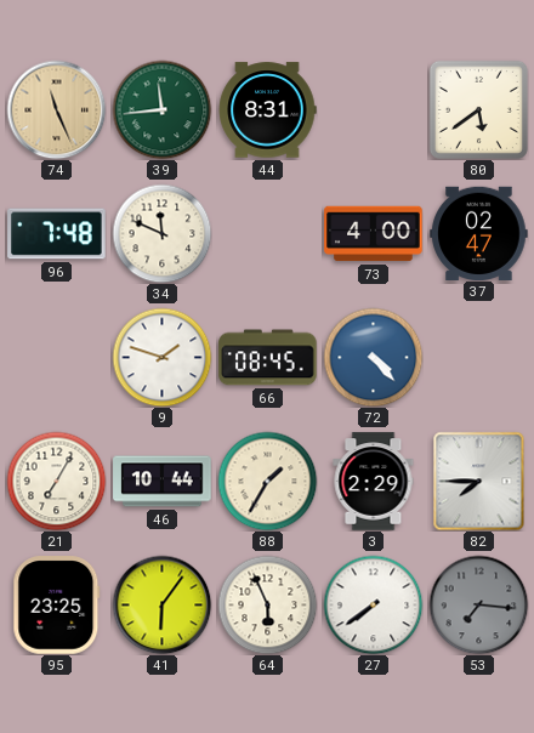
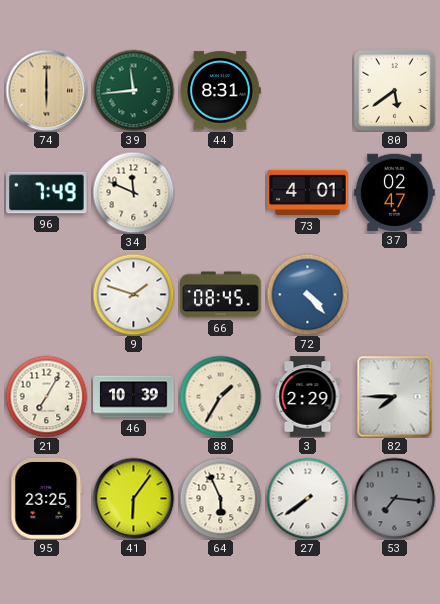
74: 11:26 -> 6:00
96: 7:48 -> 7:49
73: 4:00 -> 4:01
46: 10:44 -> 10:39
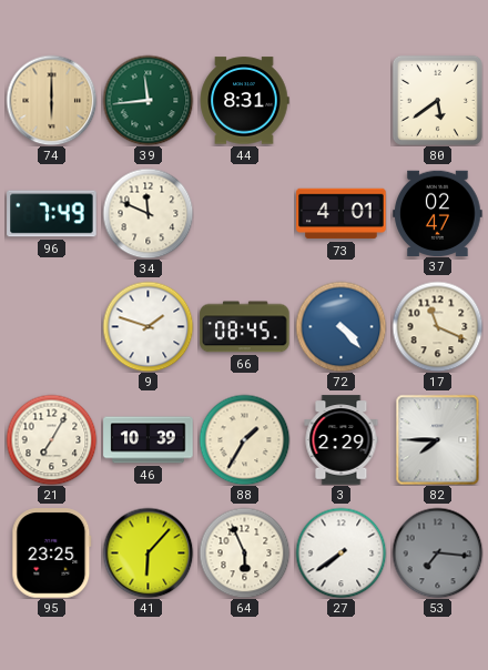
17: none -> 11:19
41: 6:06 -> 6:07
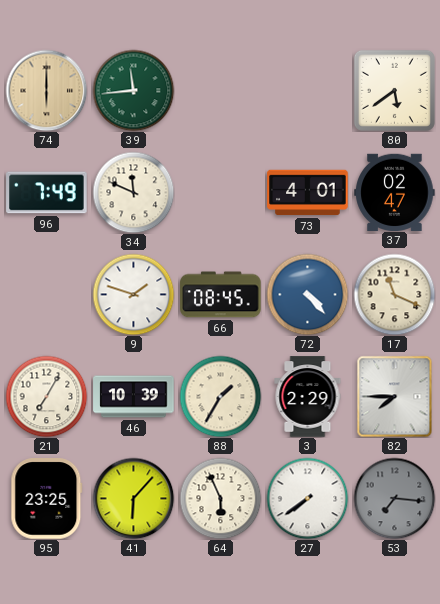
44: 8:31 -> none
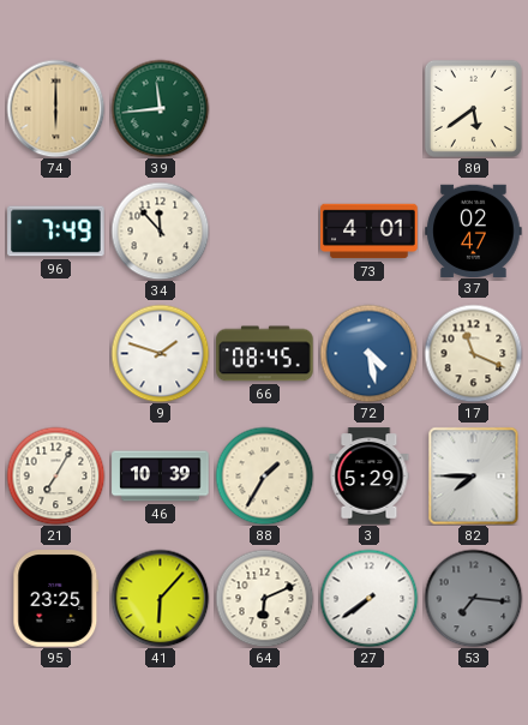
34: 11:49 -> 11:53
72: 4:23 -> 4:28
3: 2:29 -> 5:29
64: 5:56 -> 6:11
